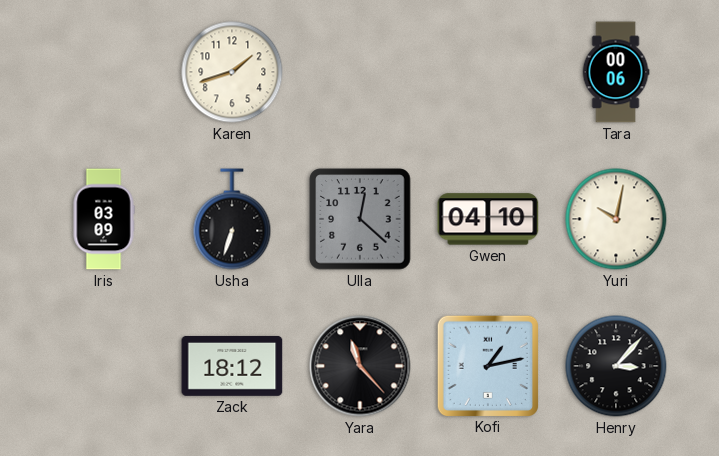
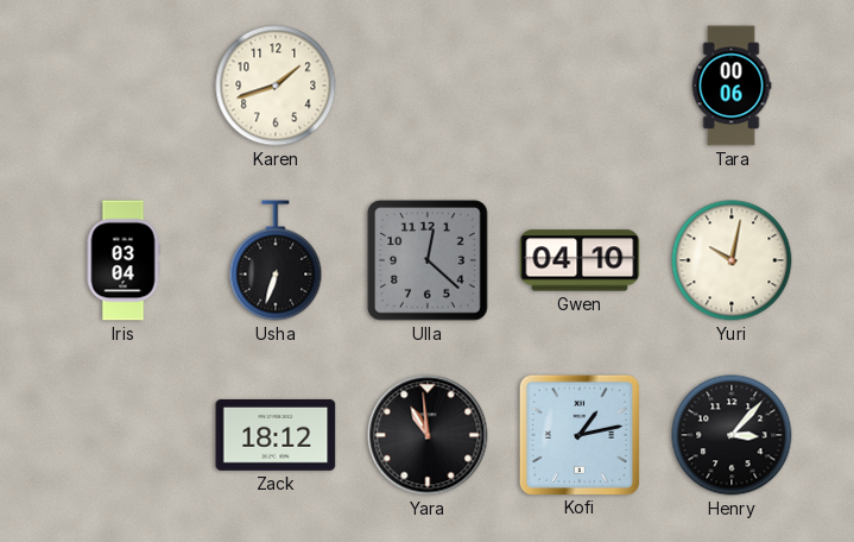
Iris: 03:09 -> 03:04
Yara: 11:23 -> 10:59
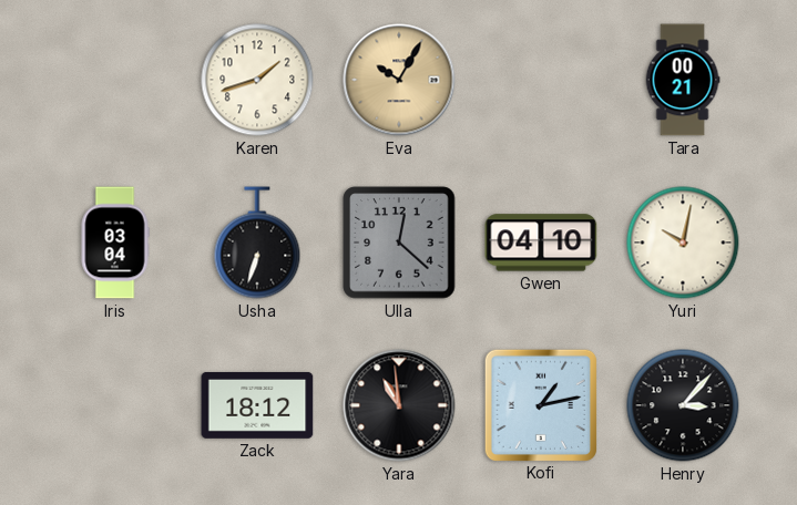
Eva: none -> 10:05
Tara: 00:06 -> 00:21
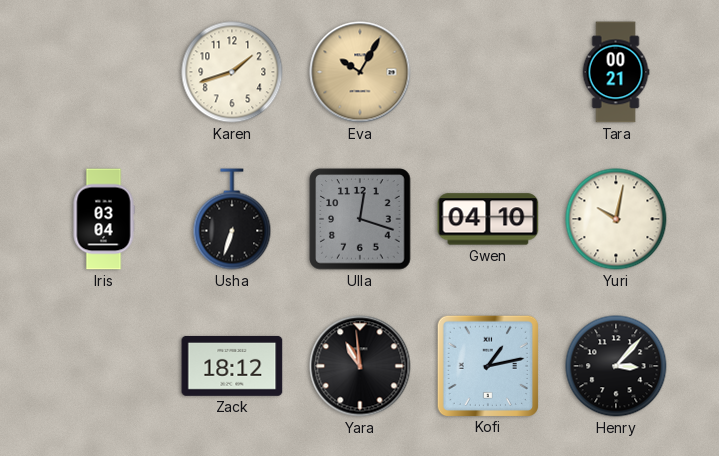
Ulla: 12:22 -> 12:18
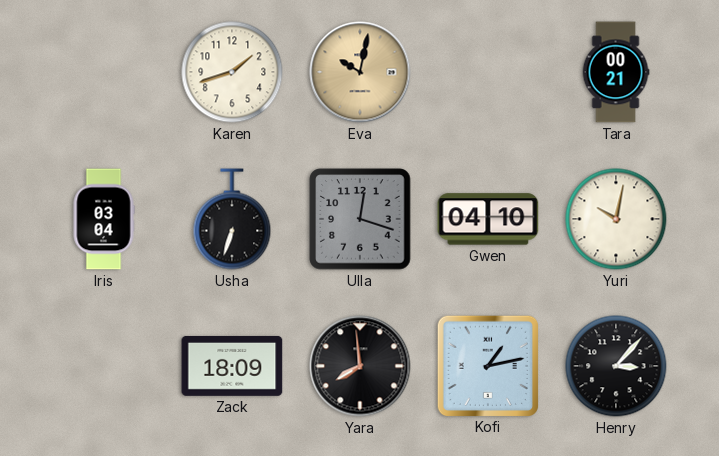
Eva: 10:05 -> 10:02
Zack: 18:12 -> 18:09
Yara: 10:59 -> 7:59
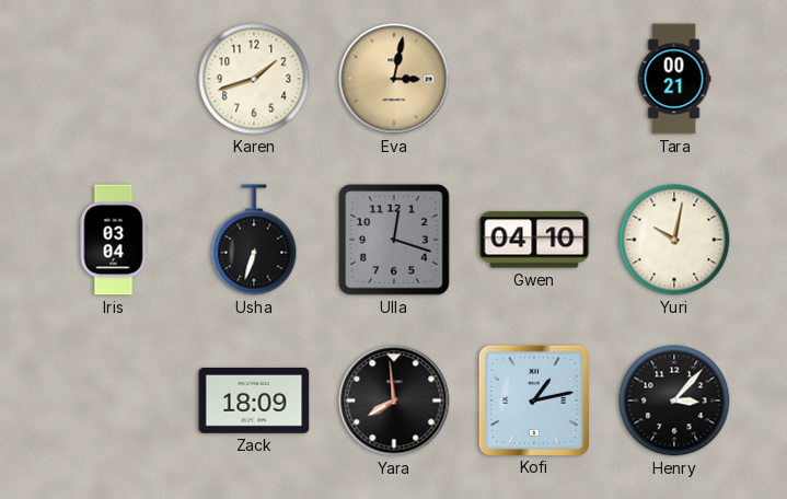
Eva: 10:02 -> 3:02
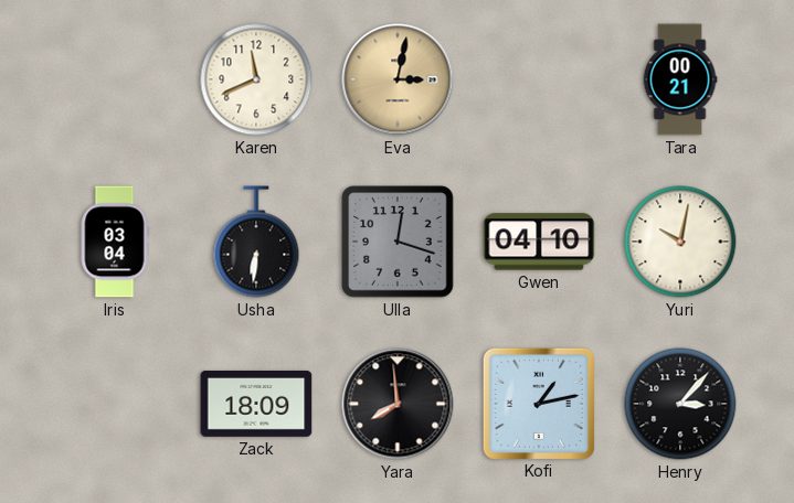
Karen: 1:42 -> 11:41
Usha: 6:33 -> 6:31
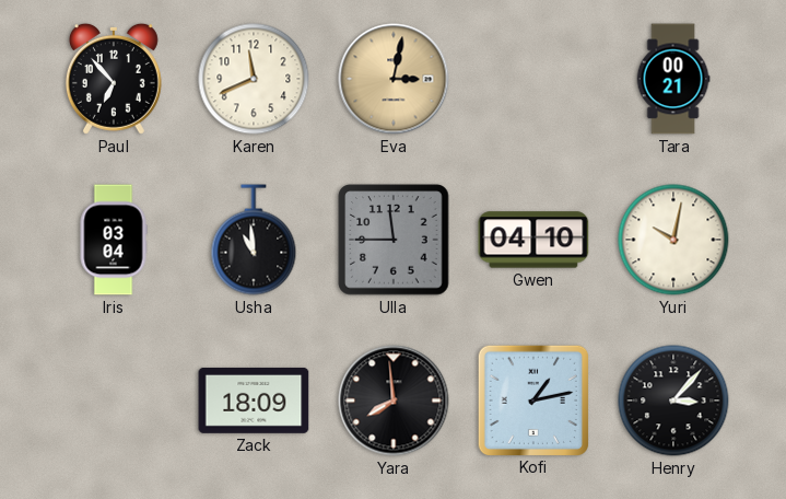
Paul: none -> 6:53
Usha: 6:31 -> 10:59
Ulla: 12:18 -> 11:45
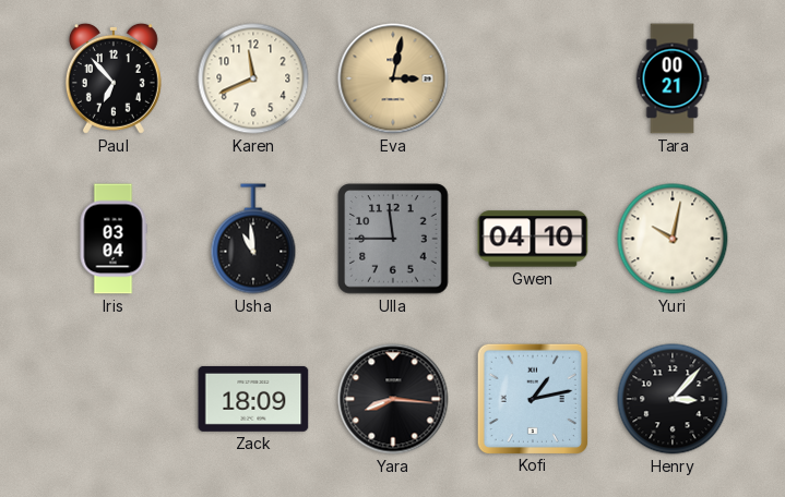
Yara: 7:59 -> 8:16
